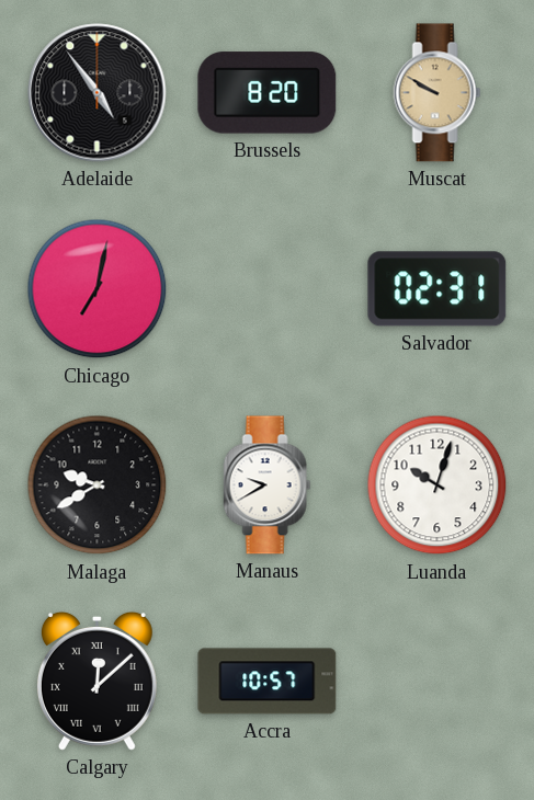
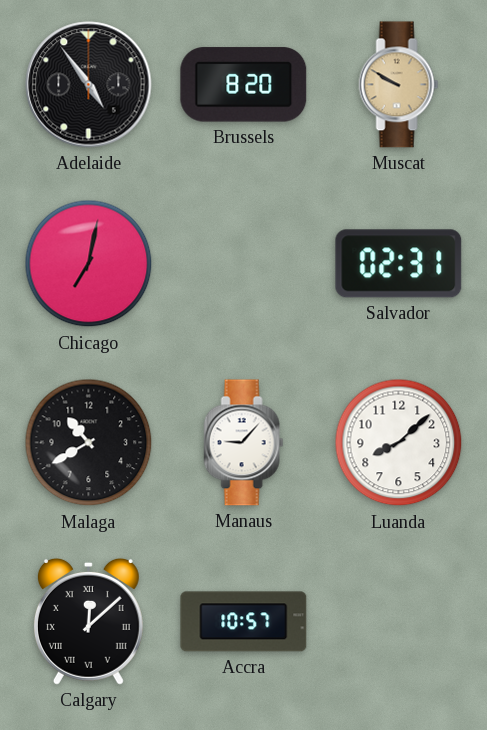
Malaga: 9:40 -> 10:40
Manaus: 9:40 -> 9:07
Luanda: 10:03 -> 8:08
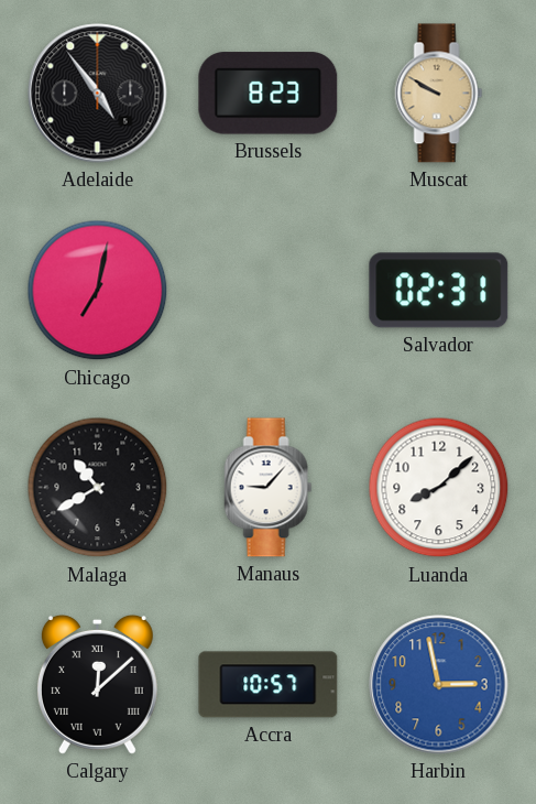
Brussels: 8:20 -> 8:23
Harbin: none -> 2:58
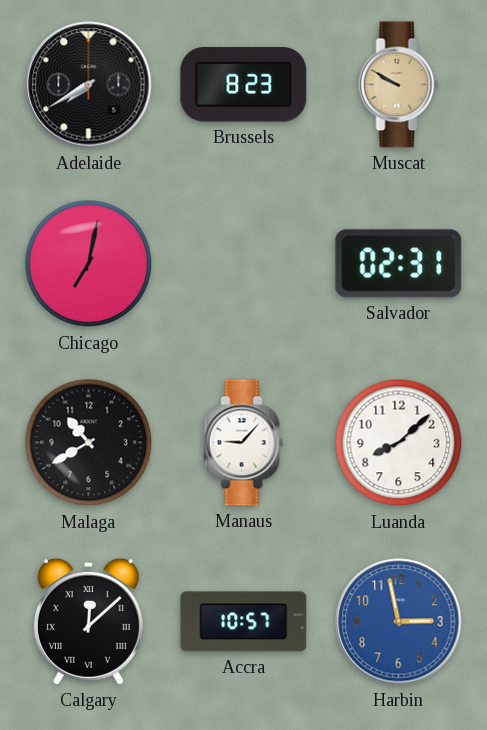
Adelaide: 4:54 -> 7:40
